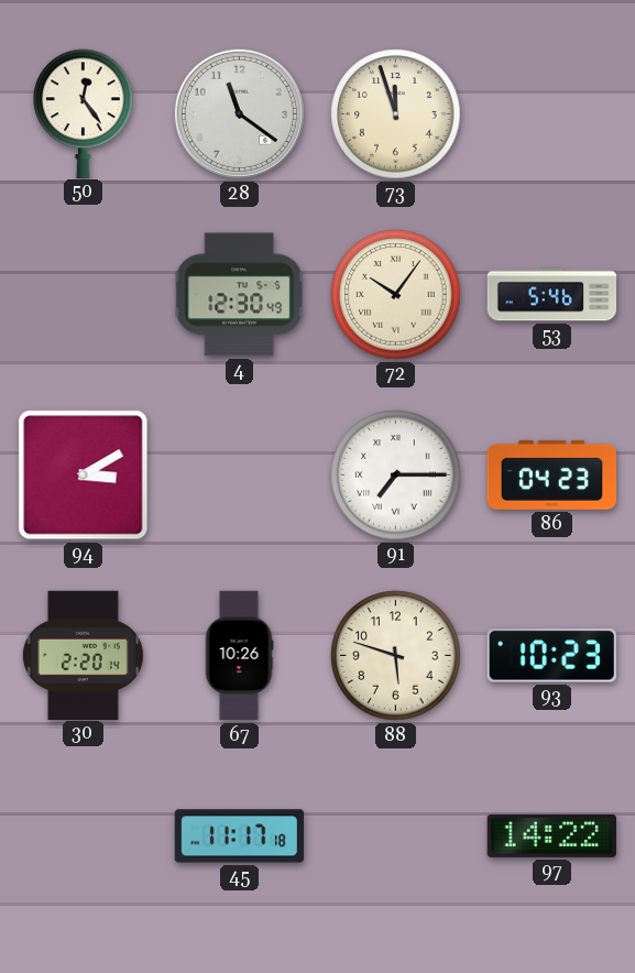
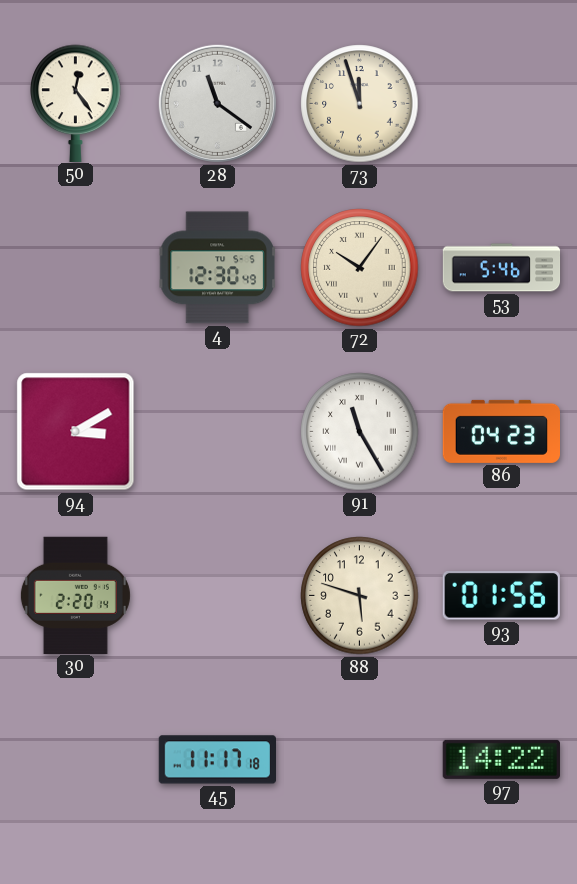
91: 7:15 -> 11:25
67: 10:26 -> none
93: 10:23 -> 01:56
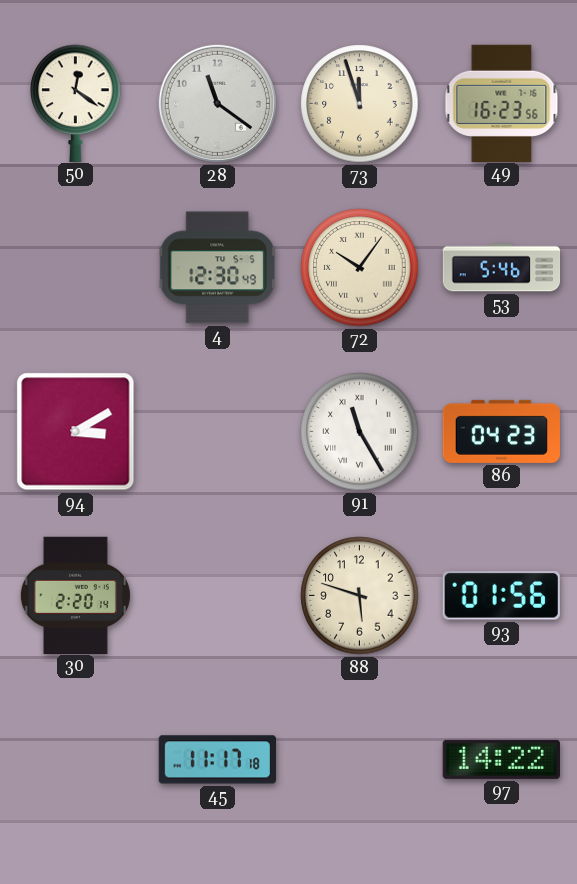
50: 12:24 -> 12:21
49: none -> 16:23
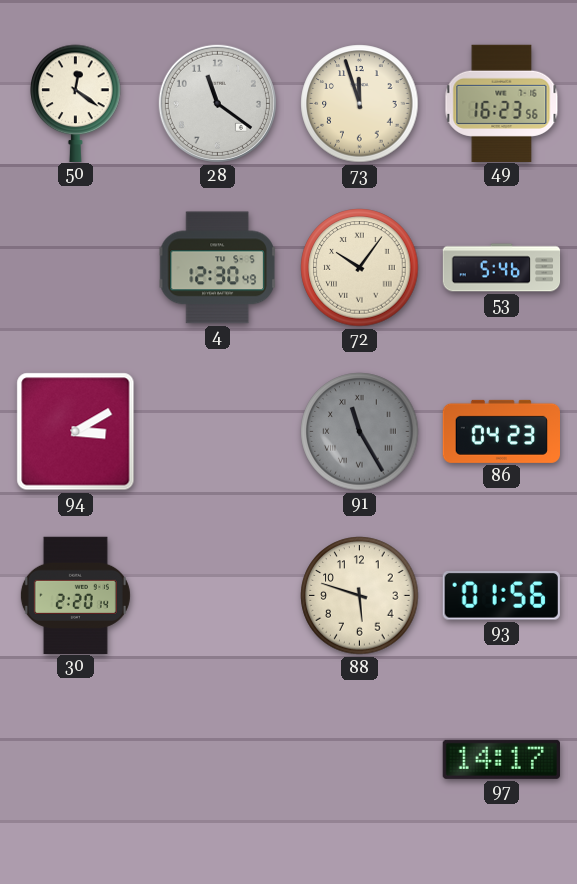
91 dial: white -> grey
45: 11:17 -> none
97: 14:22 -> 14:17
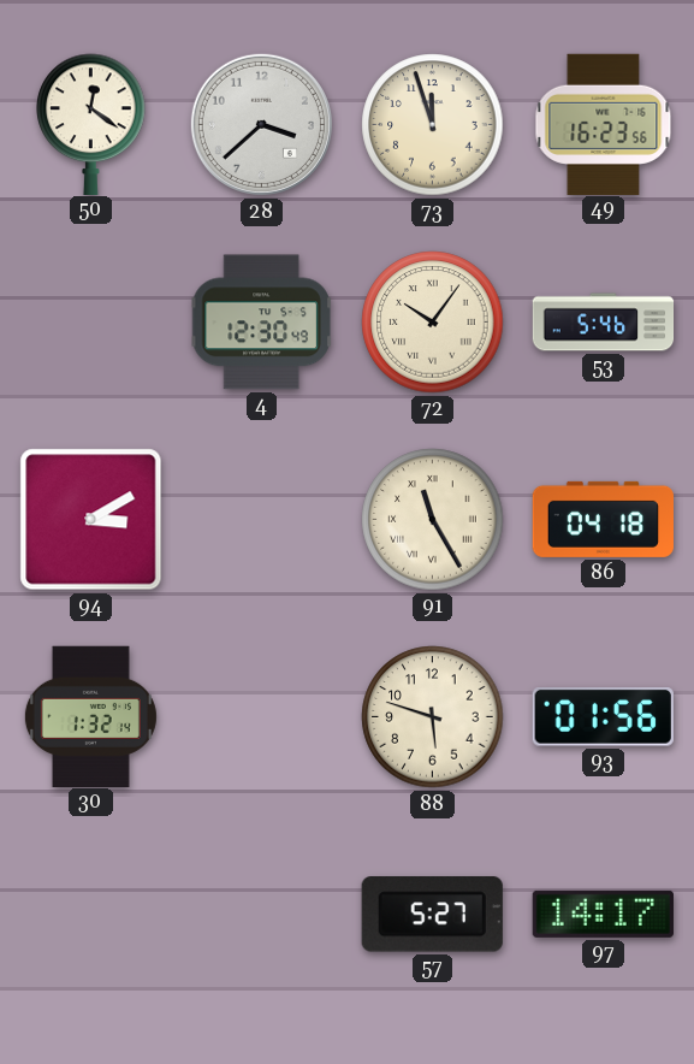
28: 11:21 -> 3:38
91 dial: grey -> cream
86: 04:23 -> 04:18
30: 2:20 -> 1:32
57: none -> 5:27
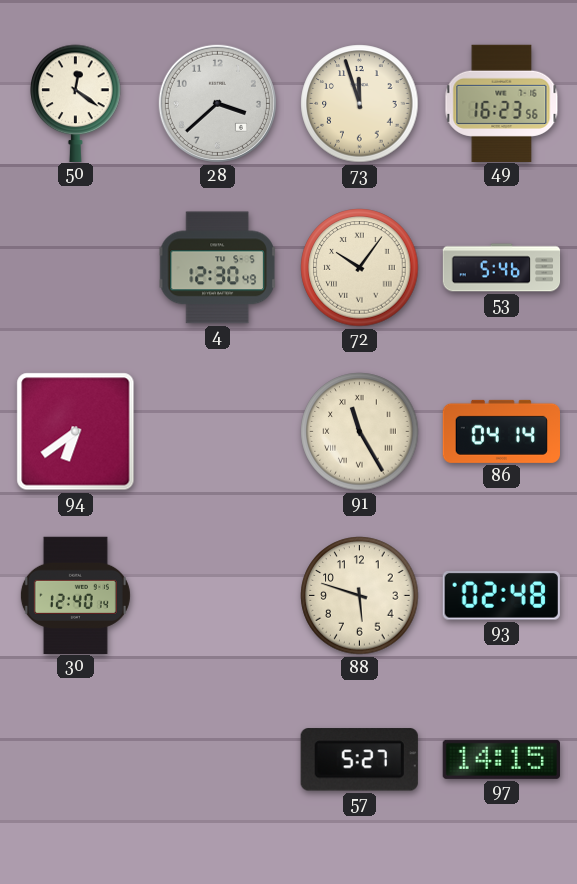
94: 3:10 -> 6:39
86: 04:18 -> 04:14
30: 1:32 -> 12:40
93: 01:56 -> 02:48
97: 14:17 -> 14:15
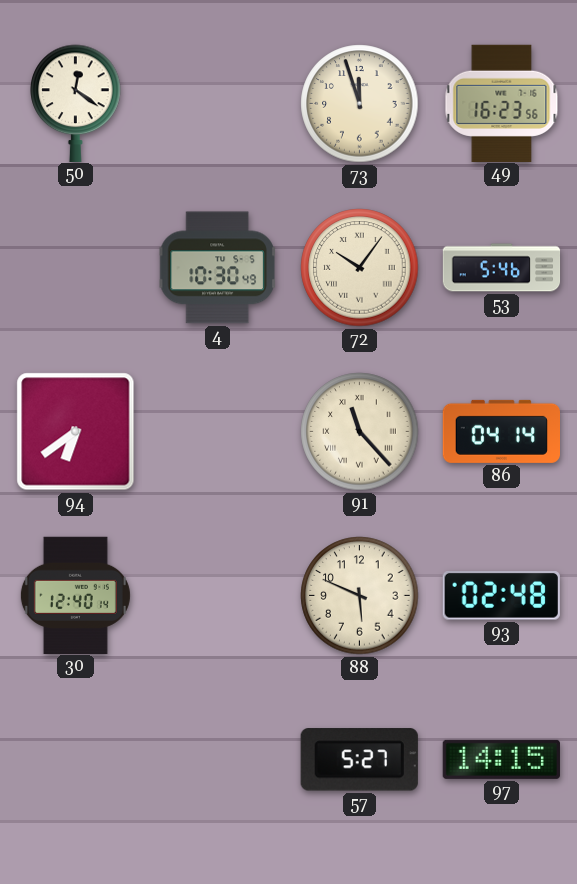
28: 3:38 -> none
4: 12:30 -> 10:30
91: 11:25 -> 11:23
88: 5:48 -> 5:49
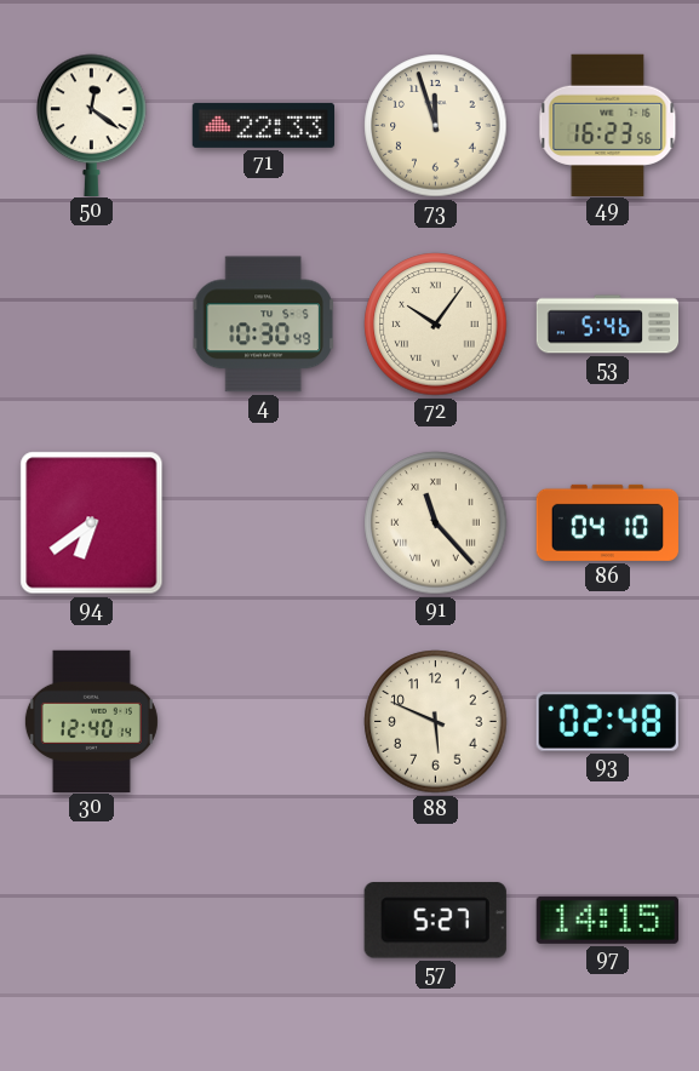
71: none -> 22:33
86: 04:14 -> 04:10
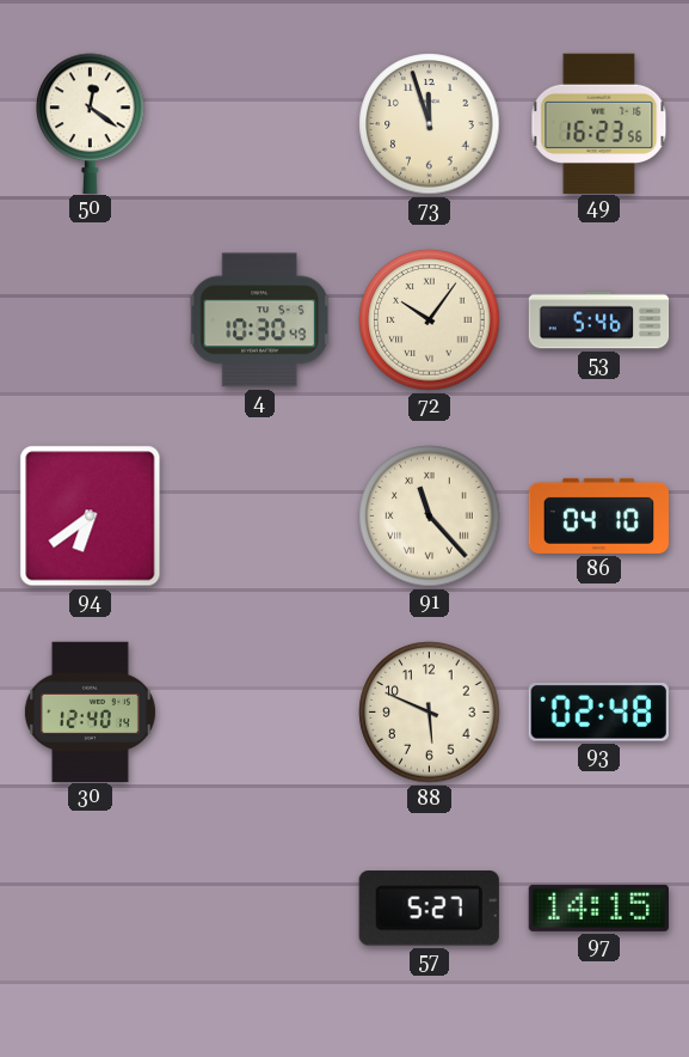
71: 22:33 -> none
